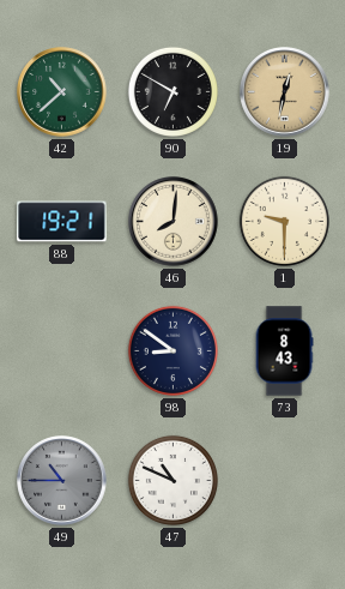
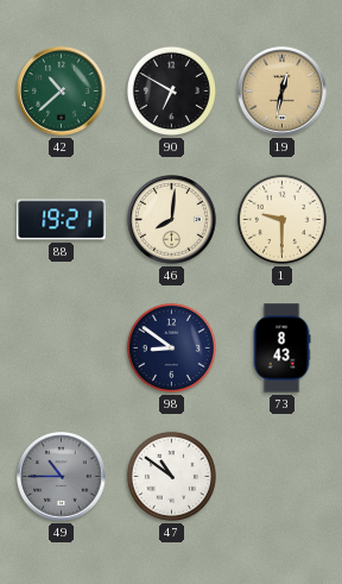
47: 10:49 -> 10:51
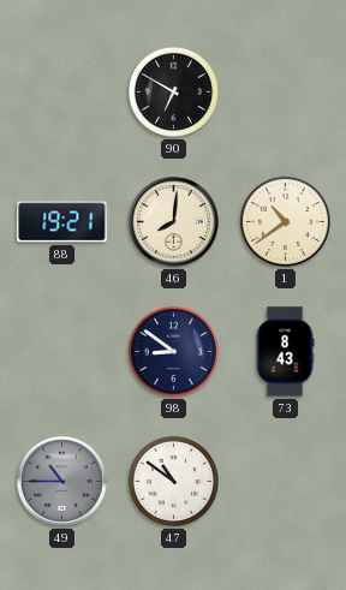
42: 10:38 -> none
19: 12:32 -> none
1: 9:30 -> 10:39
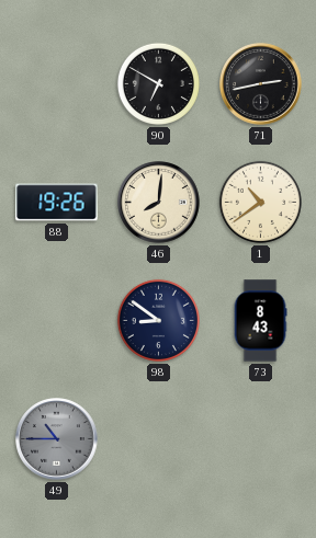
71: none -> 2:43
88: 19:21 -> 19:26
47: 10:51 -> none
